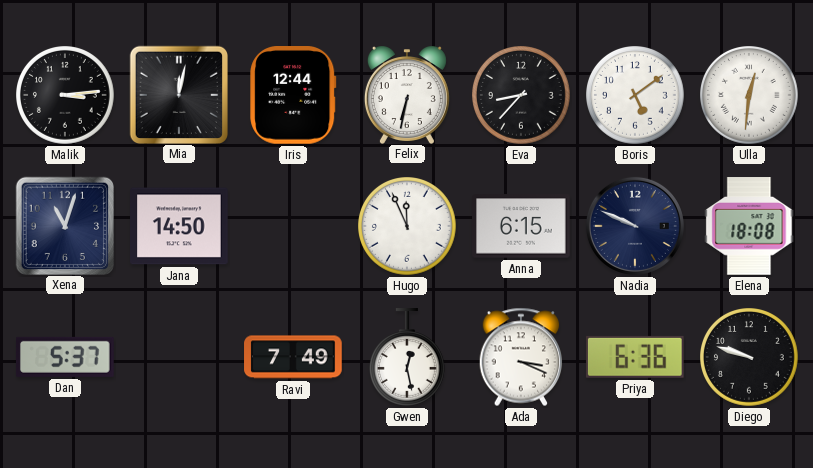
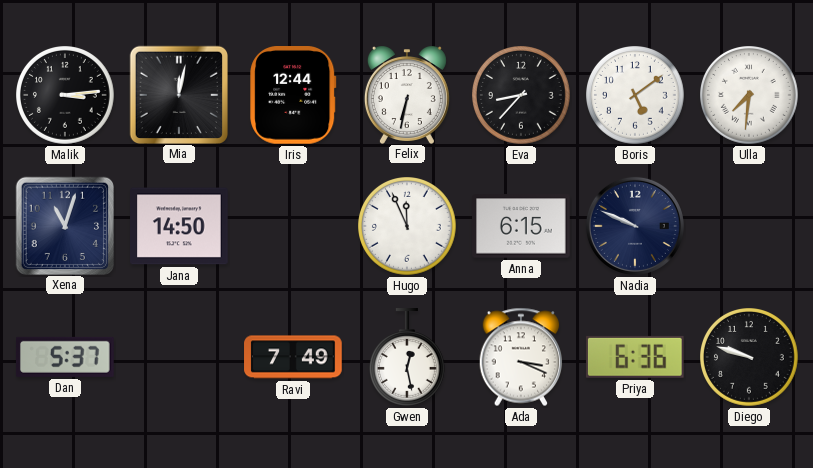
Ulla: 12:31 -> 7:31
Elena: 18:08 -> none
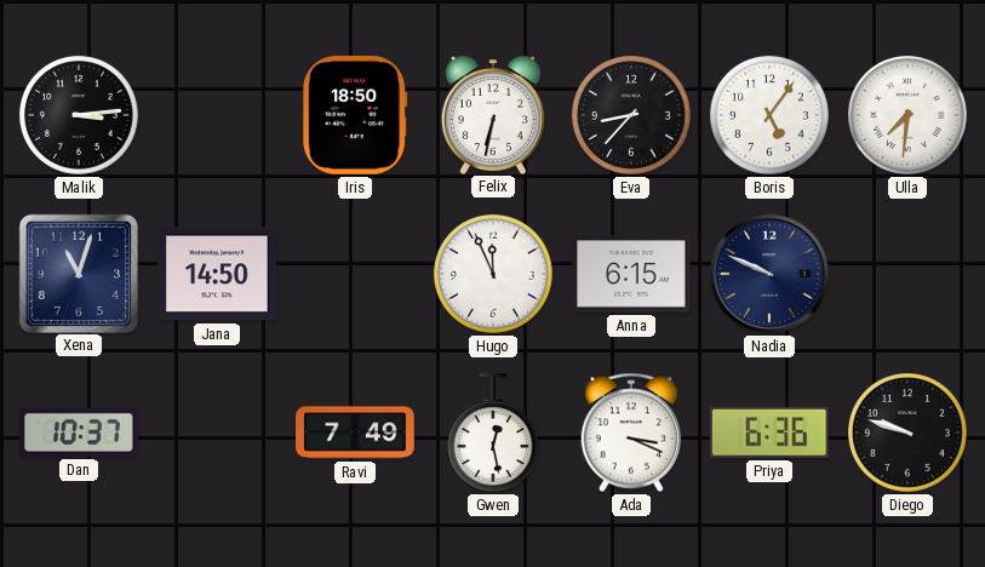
Mia: 12:02 -> none
Iris: 12:44 -> 18:50
Boris: 5:09 -> 5:06
Dan: 5:37 -> 10:37
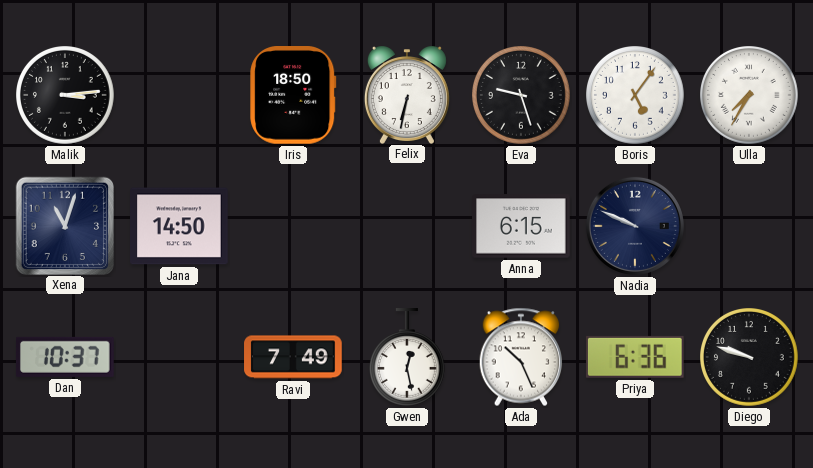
Eva: 8:37 -> 9:27
Ulla: 7:31 -> 7:35
Hugo: 11:56 -> none
Ada: 3:19 -> 10:26
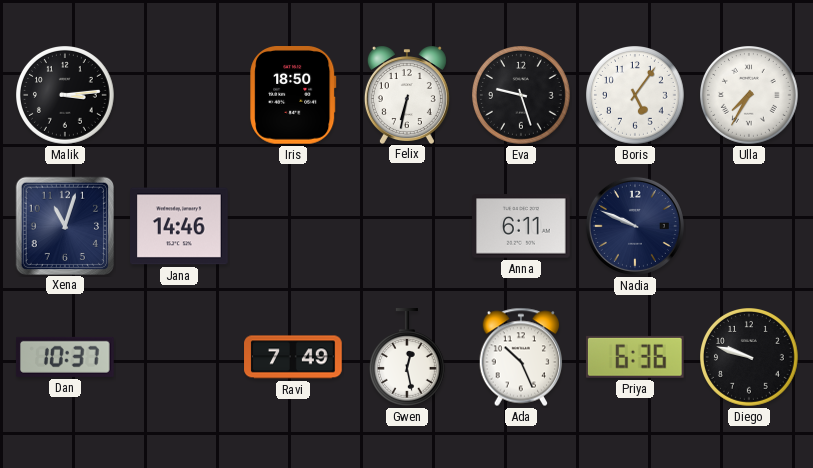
Jana: 14:50 -> 14:46
Anna: 6:15 -> 6:11
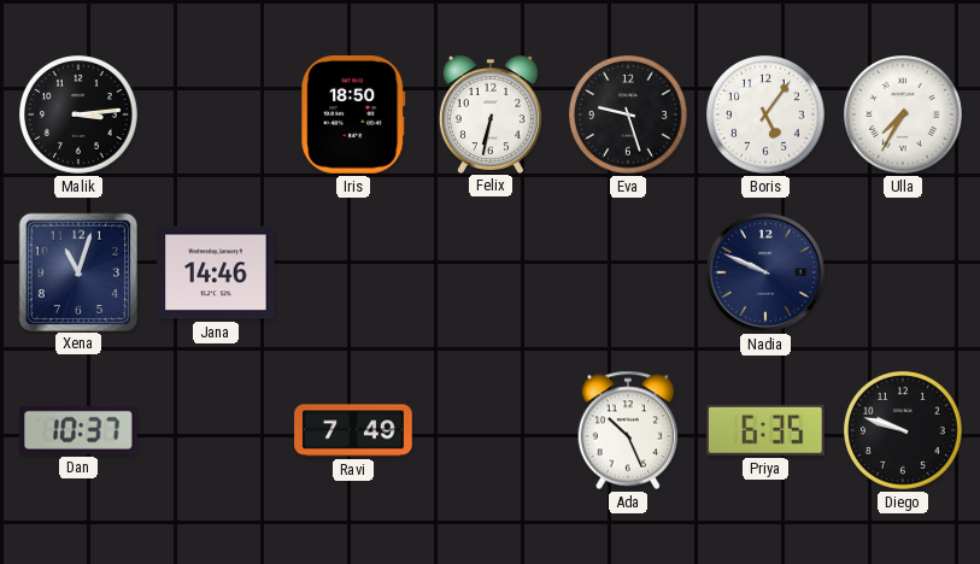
Anna: 6:11 -> none
Gwen: 12:28 -> none
Priya: 6:36 -> 6:35
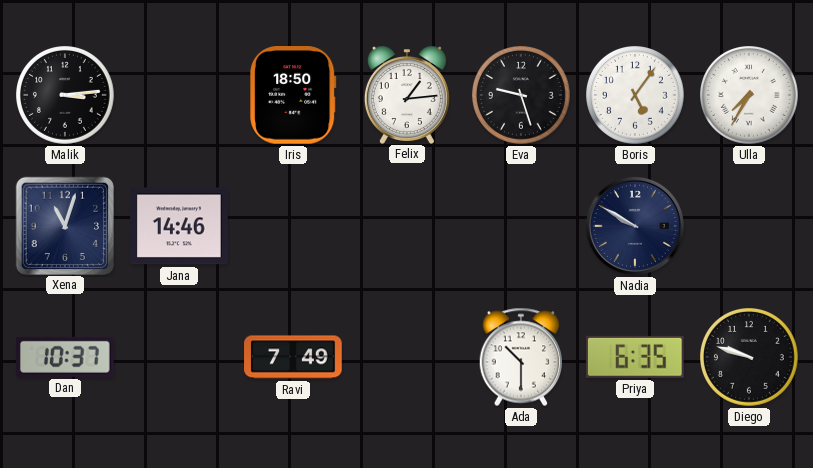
Felix: 6:32 -> 1:14
Nadia: 9:49 -> 9:50
Ada: 10:26 -> 10:30
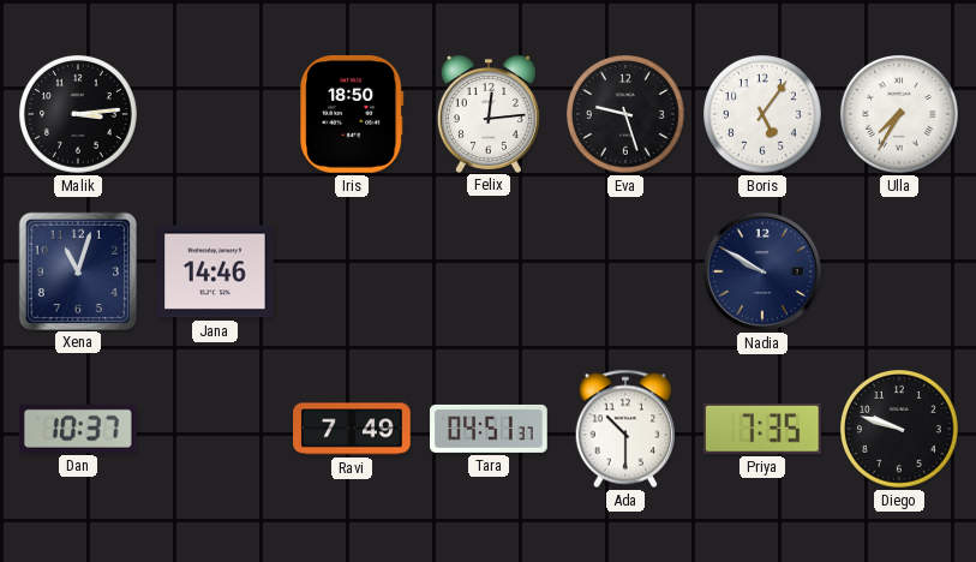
Felix: 1:14 -> 12:14
Tara: none -> 04:51
Priya: 6:35 -> 7:35
